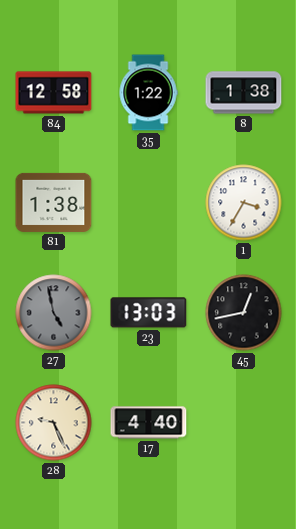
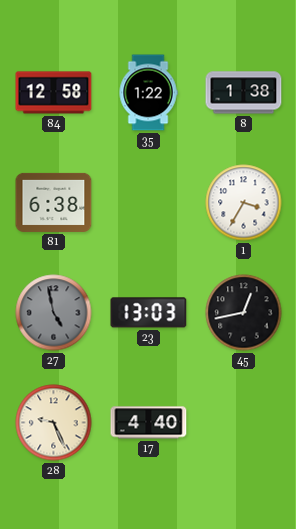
81: 1:38 -> 6:38
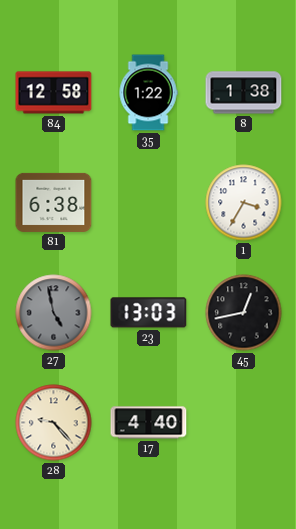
28: 9:26 -> 9:23
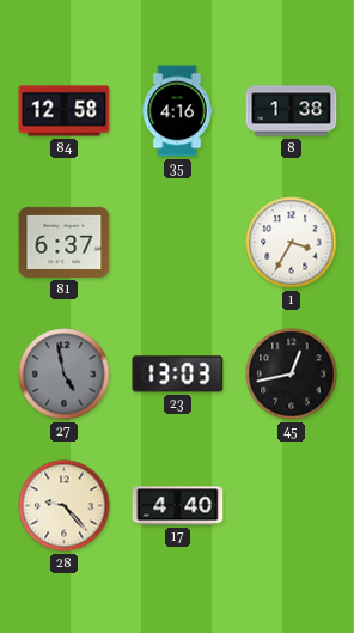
35: 1:22 -> 4:16
81: 6:38 -> 6:37
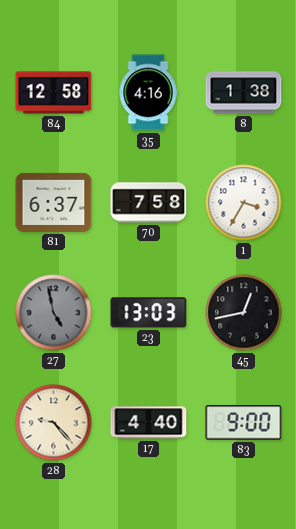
70: none -> 7:58
83: none -> 9:00
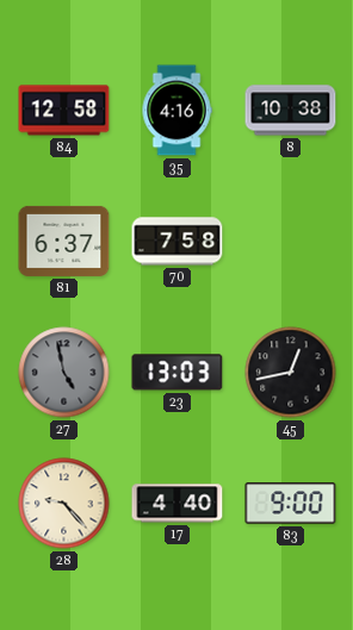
8: 1:38 -> 10:38
1: 3:35 -> none
